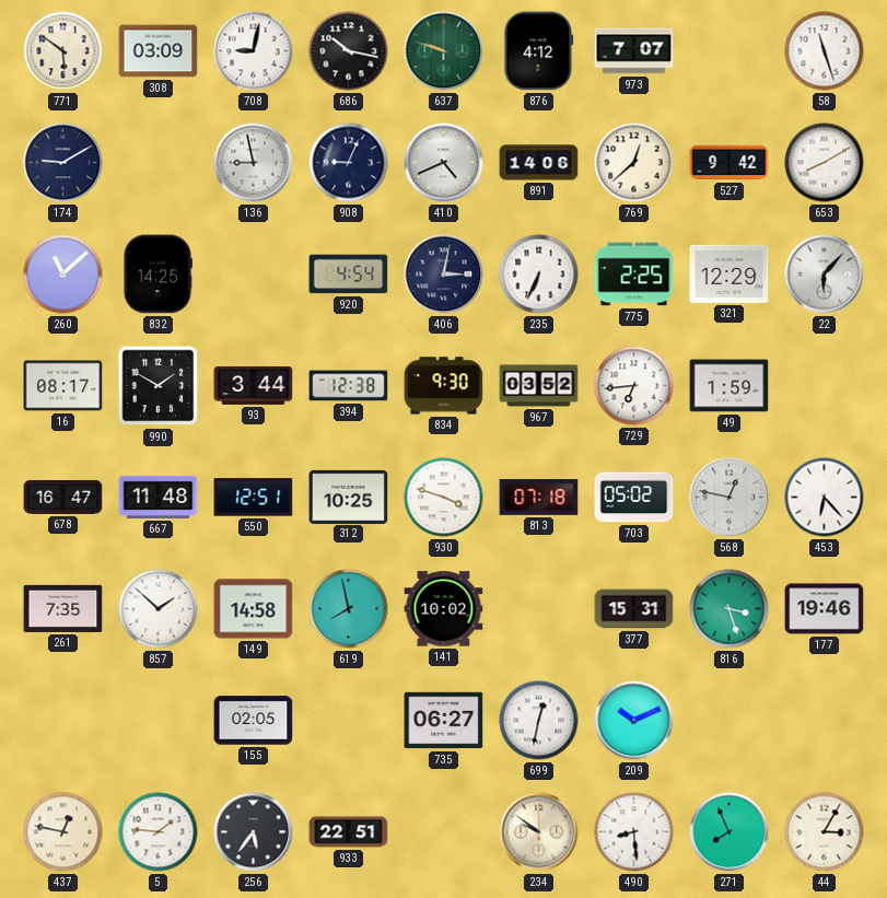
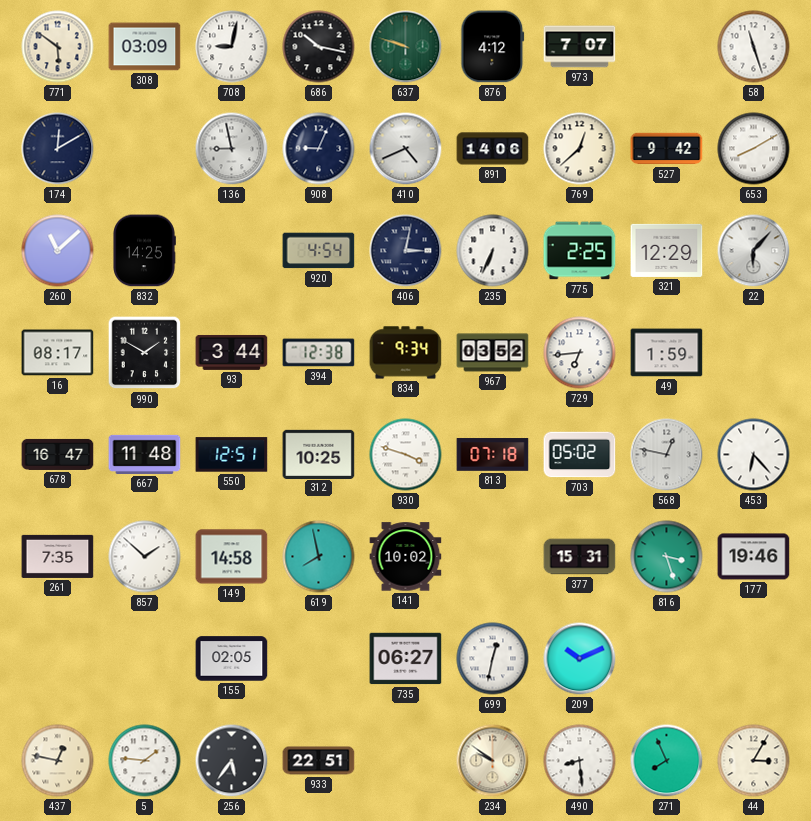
174: 9:10 -> 12:10
834: 9:30 -> 9:34
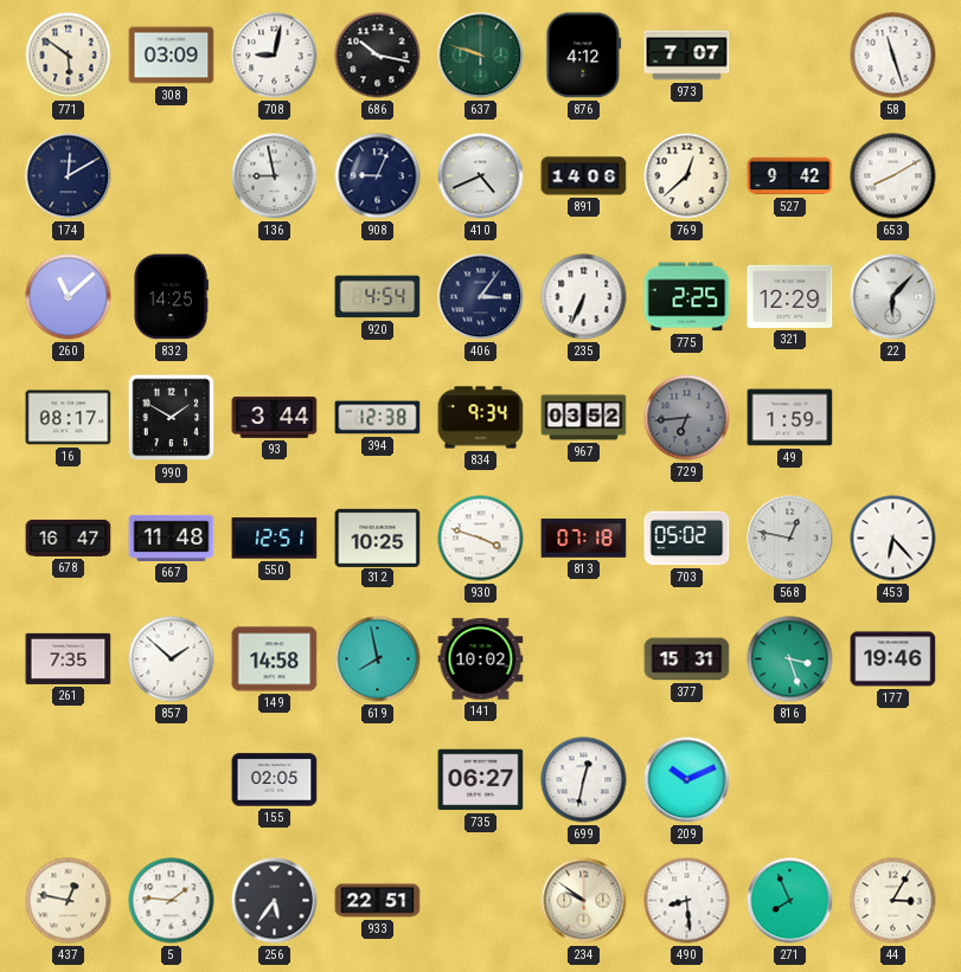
406: 3:02 -> 3:06
729 dial: white -> grey
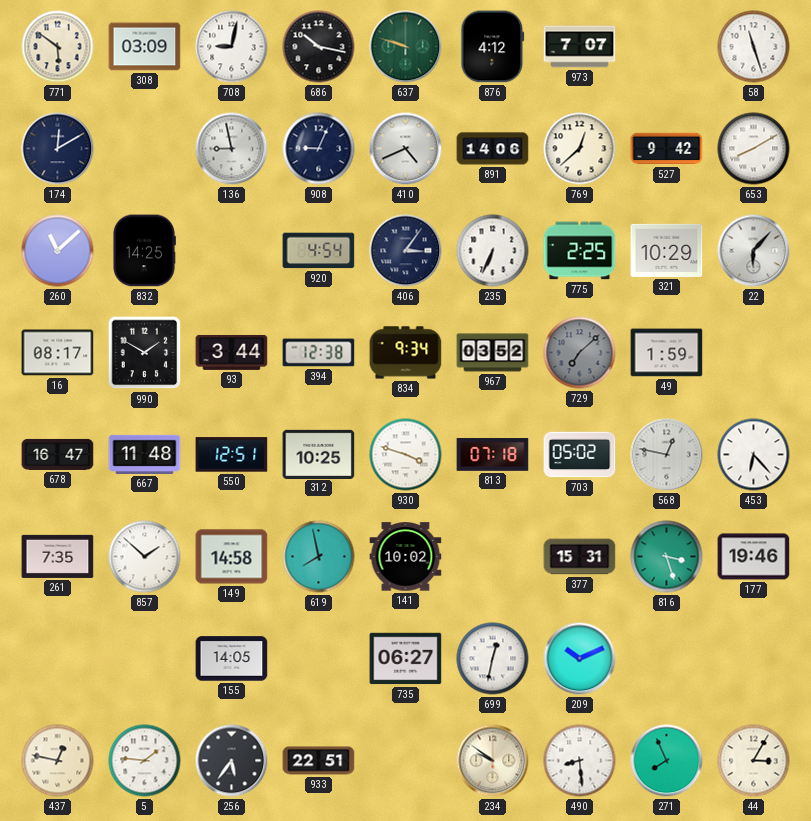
321: 12:29 -> 10:29
729: 6:44 -> 7:08
155: 02:05 -> 14:05
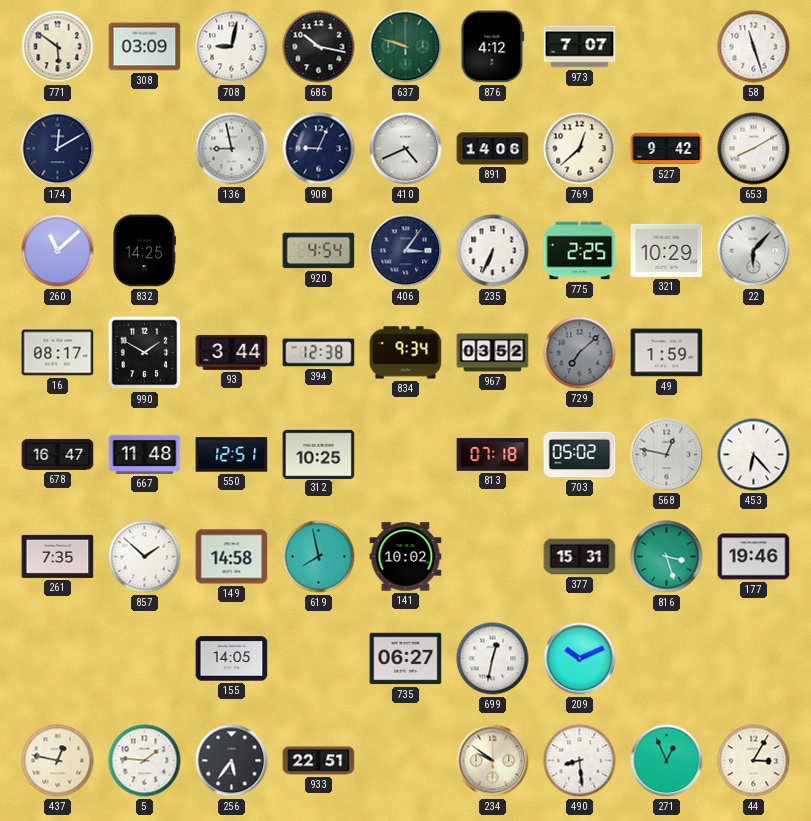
930: 3:48 -> none
271: 7:56 -> 12:56
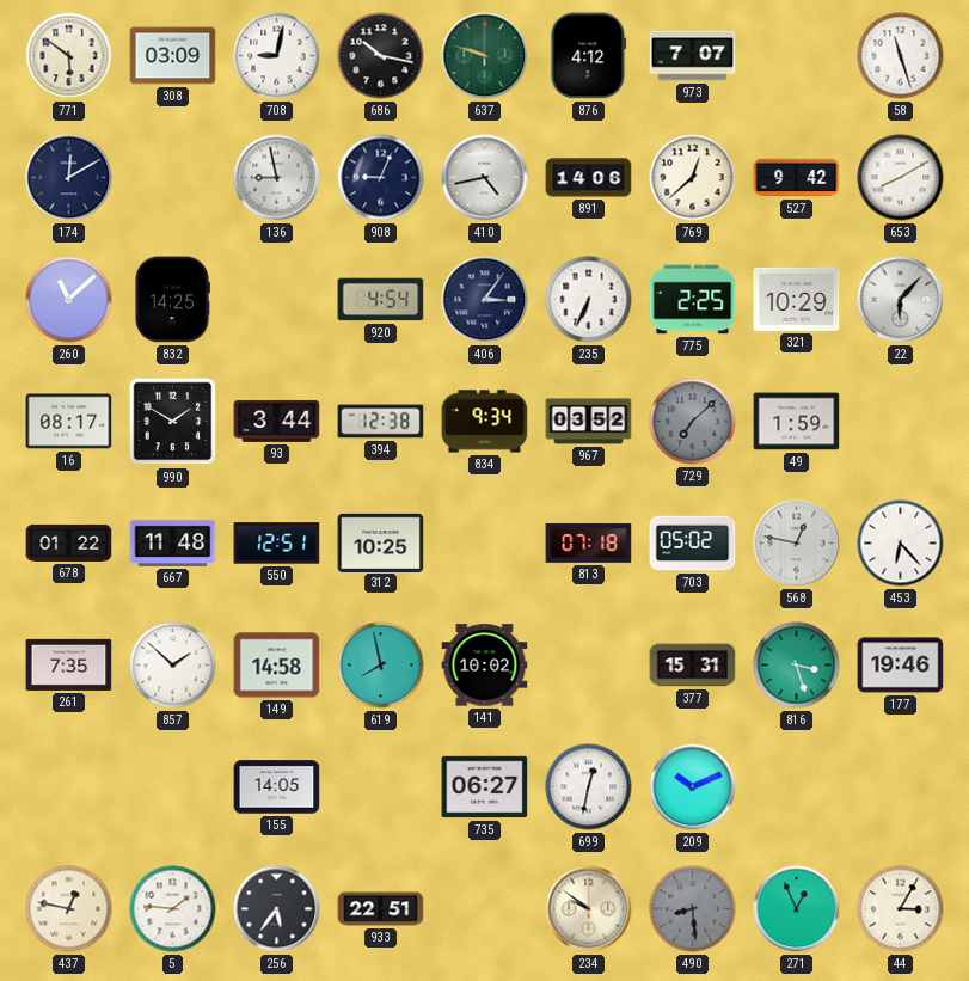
410: 4:41 -> 4:43
678: 16:47 -> 01:22
490 dial: white -> grey
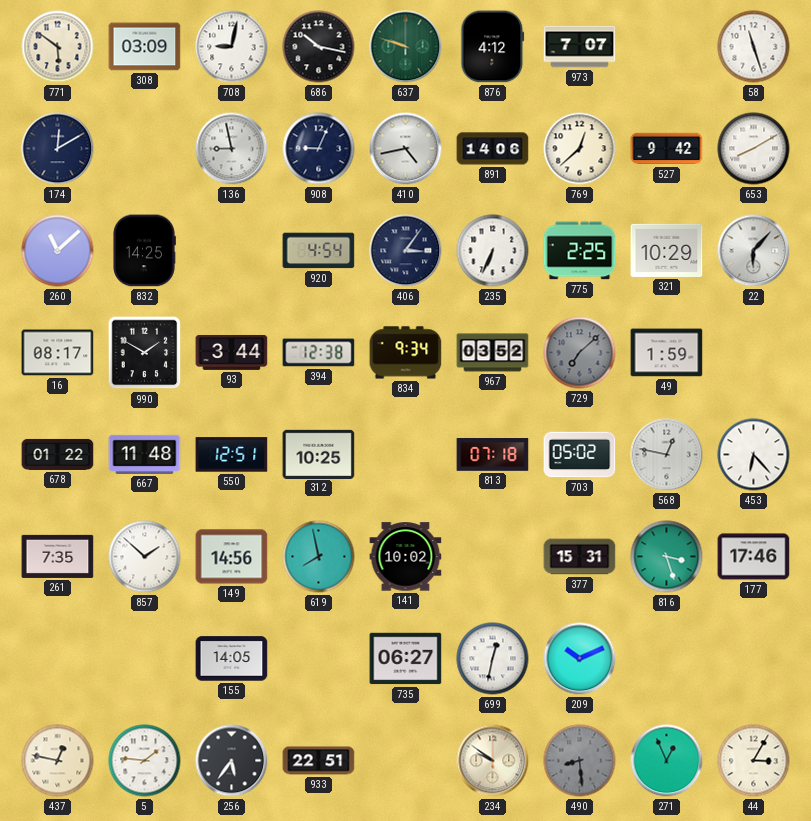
149: 14:58 -> 14:56
177: 19:46 -> 17:46
